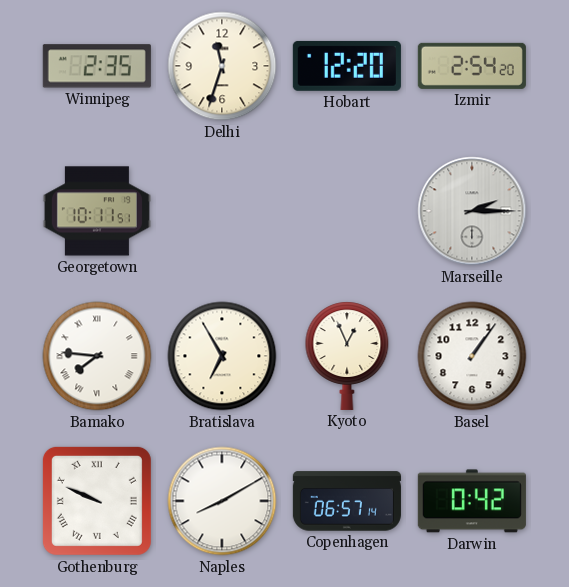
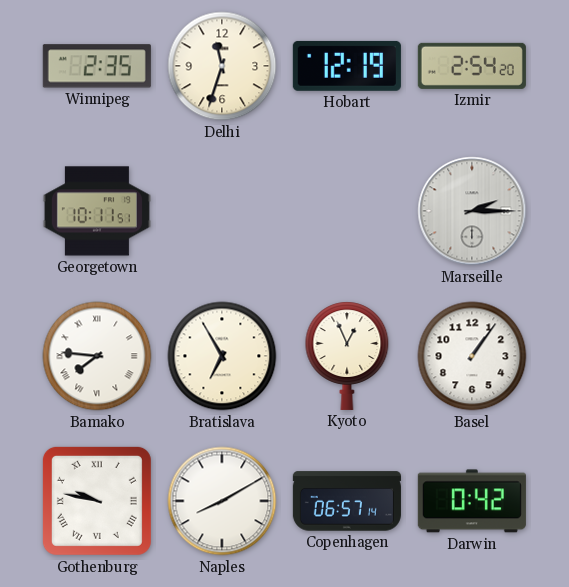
Hobart: 12:20 -> 12:19
Gothenburg: 9:49 -> 9:47
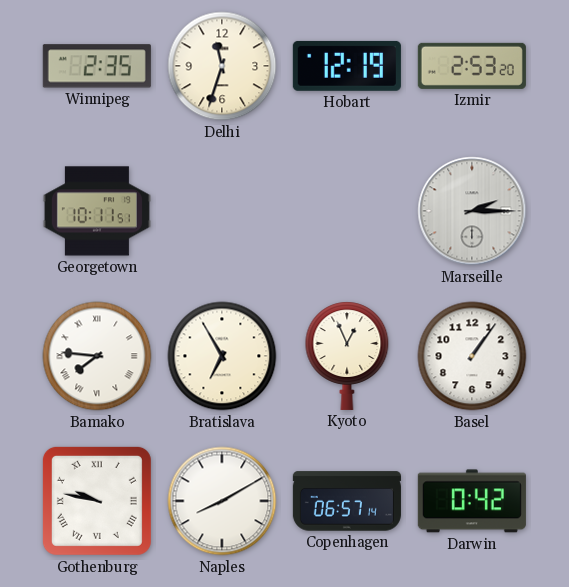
Izmir: 2:54 -> 2:53
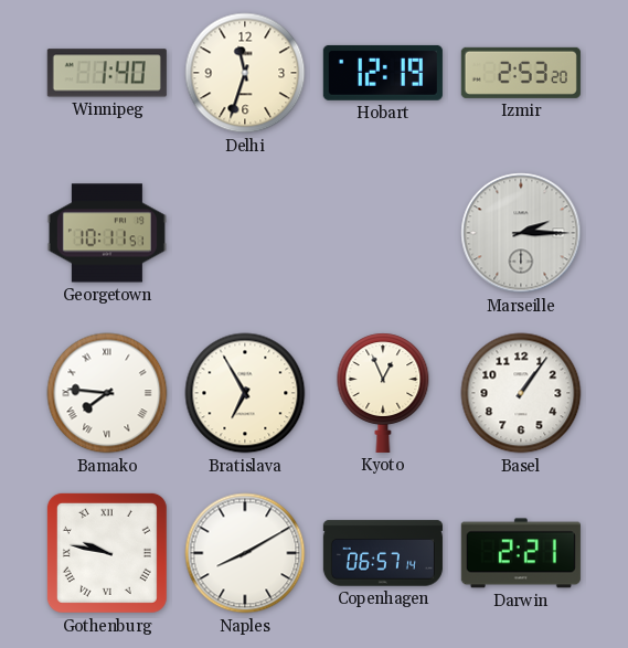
Winnipeg: 2:35 -> 1:40
Darwin: 0:42 -> 2:21
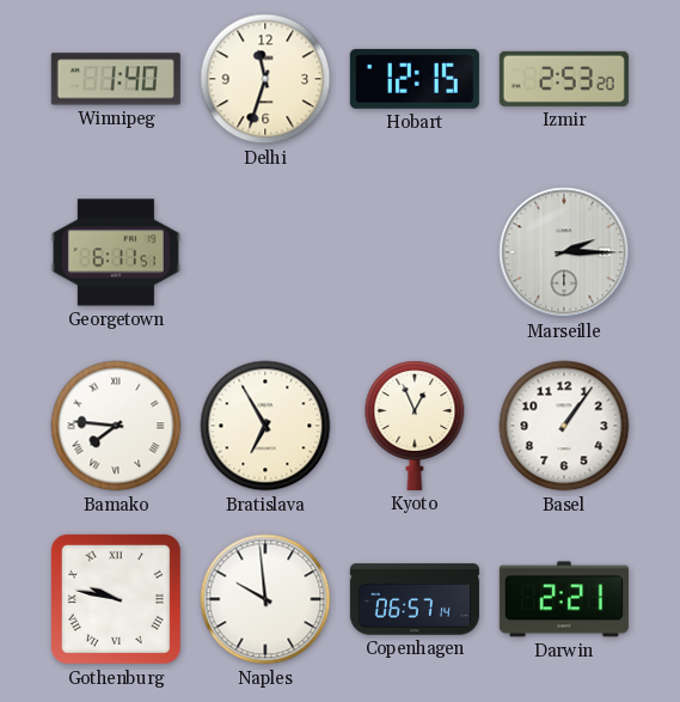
Hobart: 12:19 -> 12:15
Georgetown: 10:11 -> 6:11
Naples: 8:10 -> 9:59
